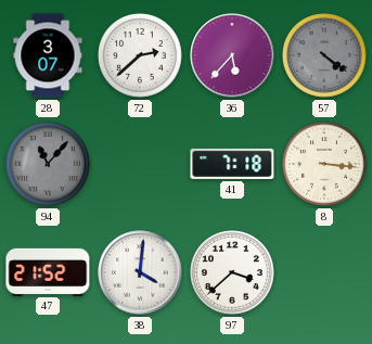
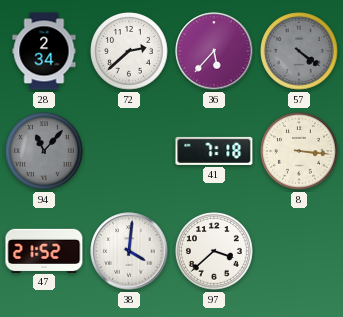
28: 3:07 -> 2:34
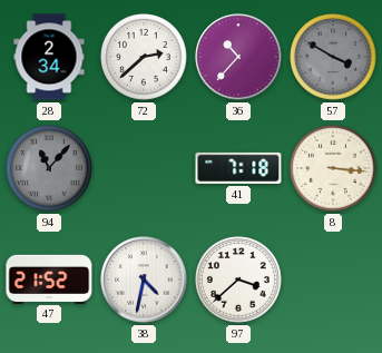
36: 5:37 -> 10:37
57: 4:21 -> 3:50
38: 4:01 -> 4:32
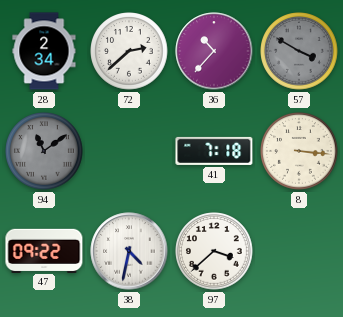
94: 11:07 -> 11:09
47: 21:52 -> 09:22
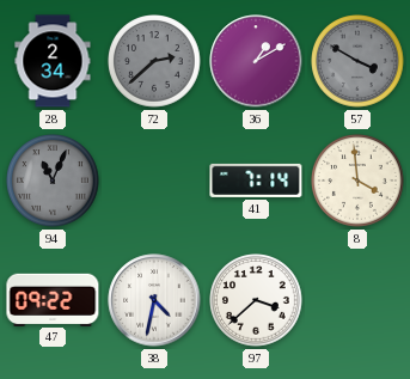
72 dial: white -> grey
36: 10:37 -> 1:10
94: 11:09 -> 11:04
41: 7:18 -> 7:14
8: 3:16 -> 3:59
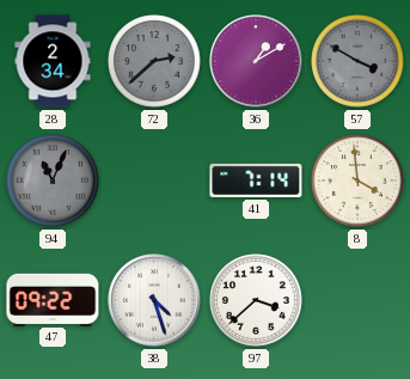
38: 4:32 -> 4:27
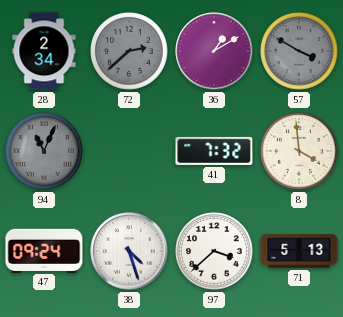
41: 7:14 -> 7:32
47: 09:22 -> 09:24
71: none -> 5:13
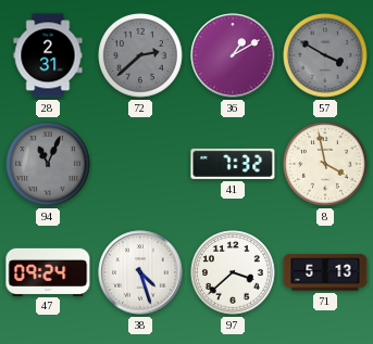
28: 2:34 -> 2:31
8: 3:59 -> 3:58
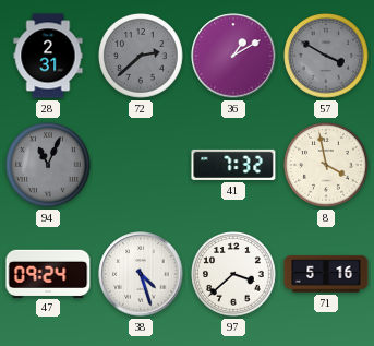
71: 5:13 -> 5:16
